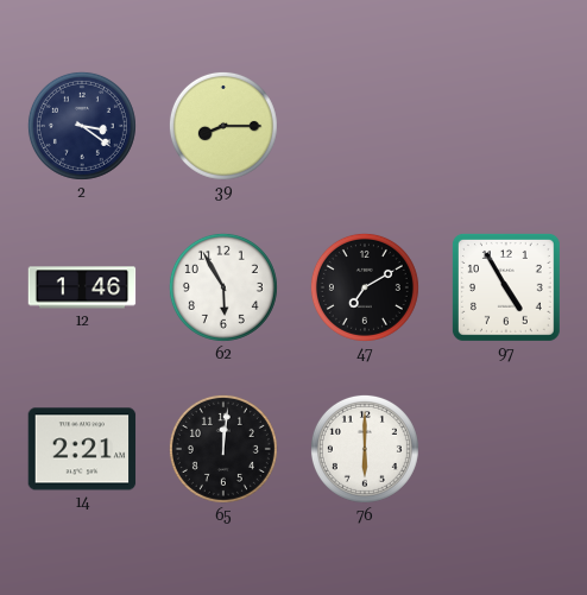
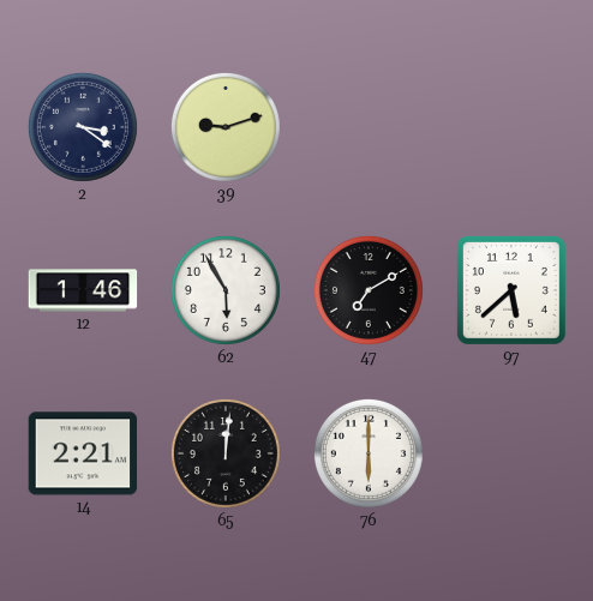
39: 8:15 -> 9:12
97: 4:55 -> 5:38
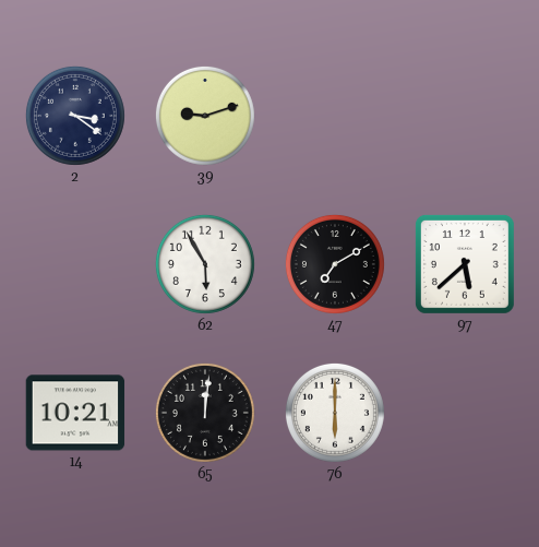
12: 1:46 -> none
14: 2:21 -> 10:21
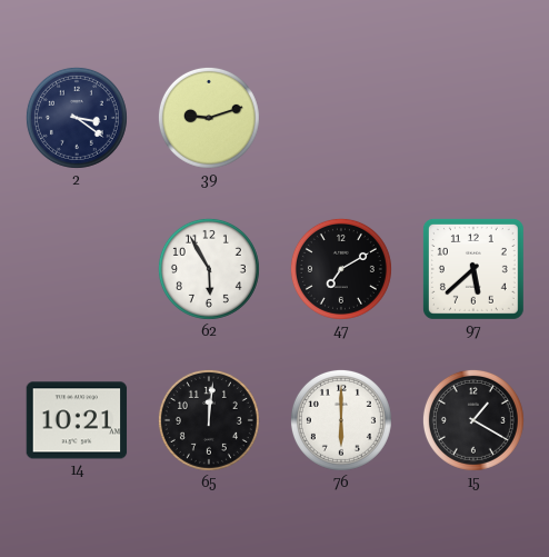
15: none -> 1:20
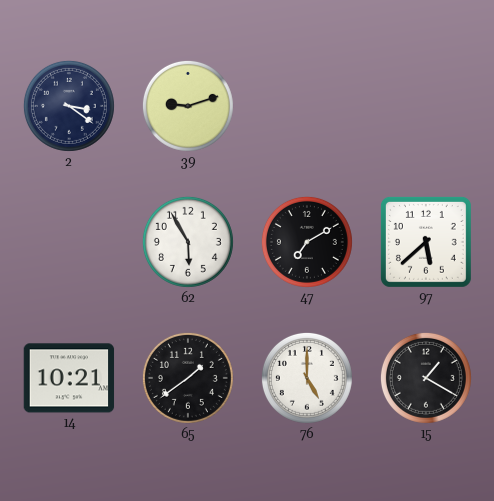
65: 12:01 -> 1:39
76: 6:00 -> 5:00
